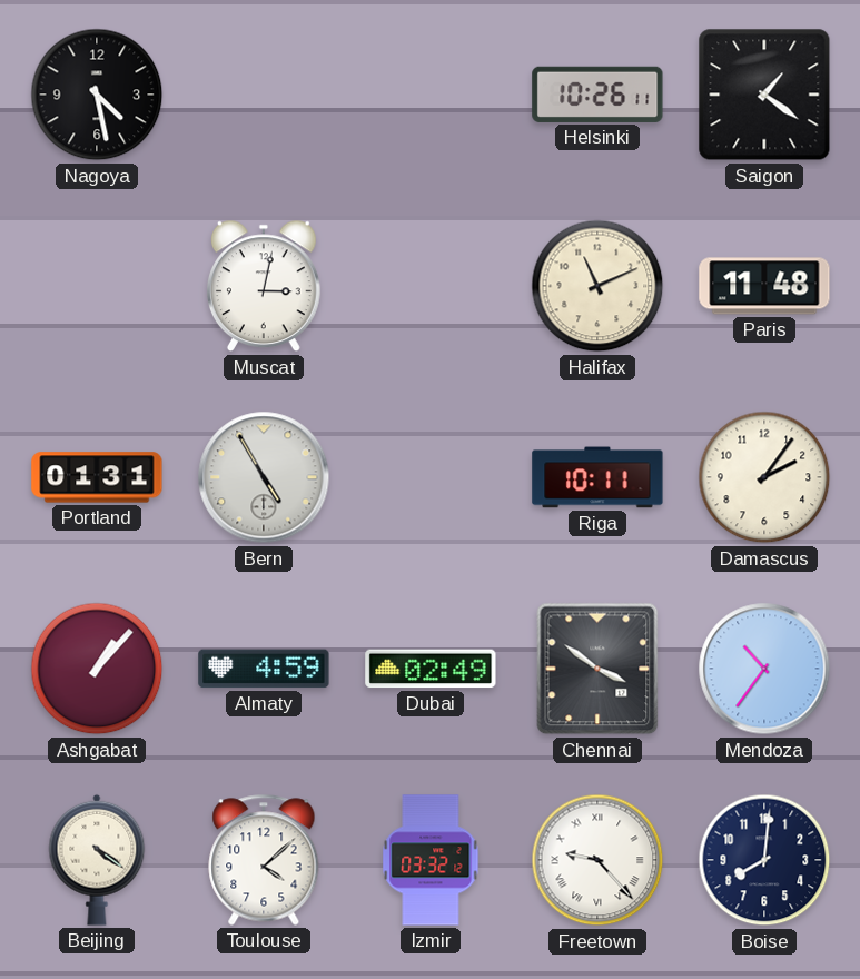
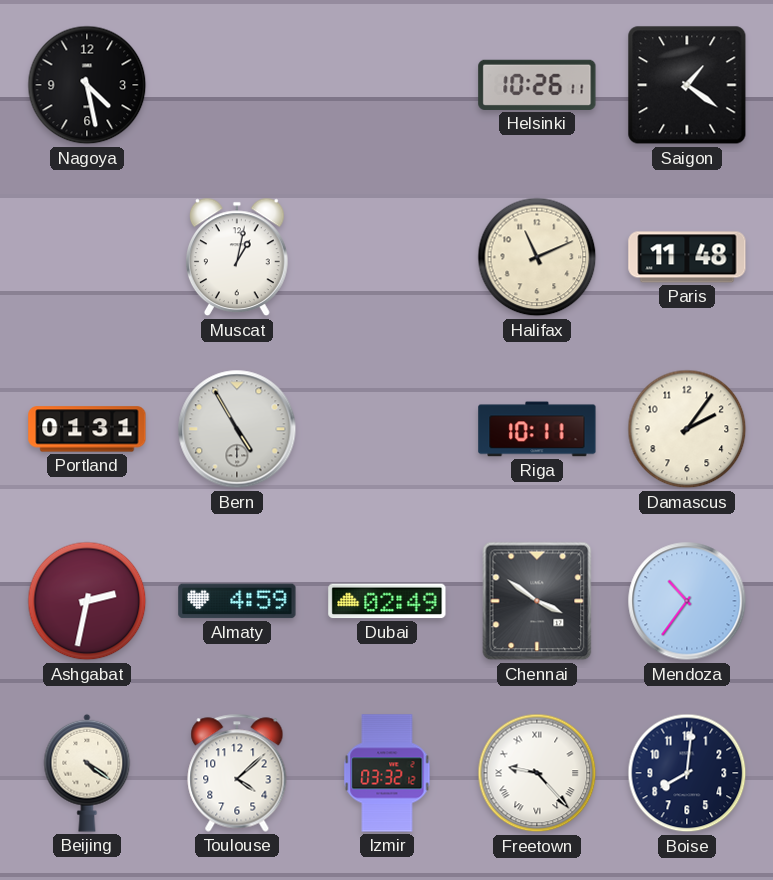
Muscat: 3:02 -> 1:02
Ashgabat: 1:07 -> 2:32
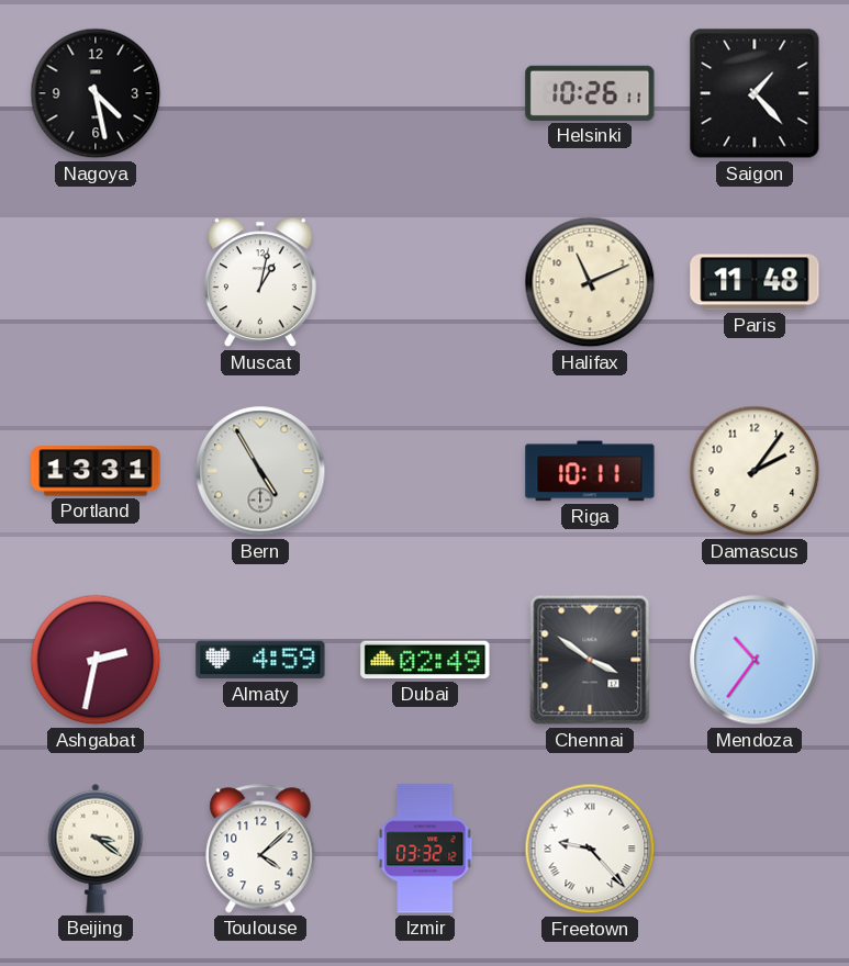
Saigon: 1:21 -> 1:23
Portland: 01:31 -> 13:31
Beijing: 4:21 -> 3:21
Boise: 8:01 -> none
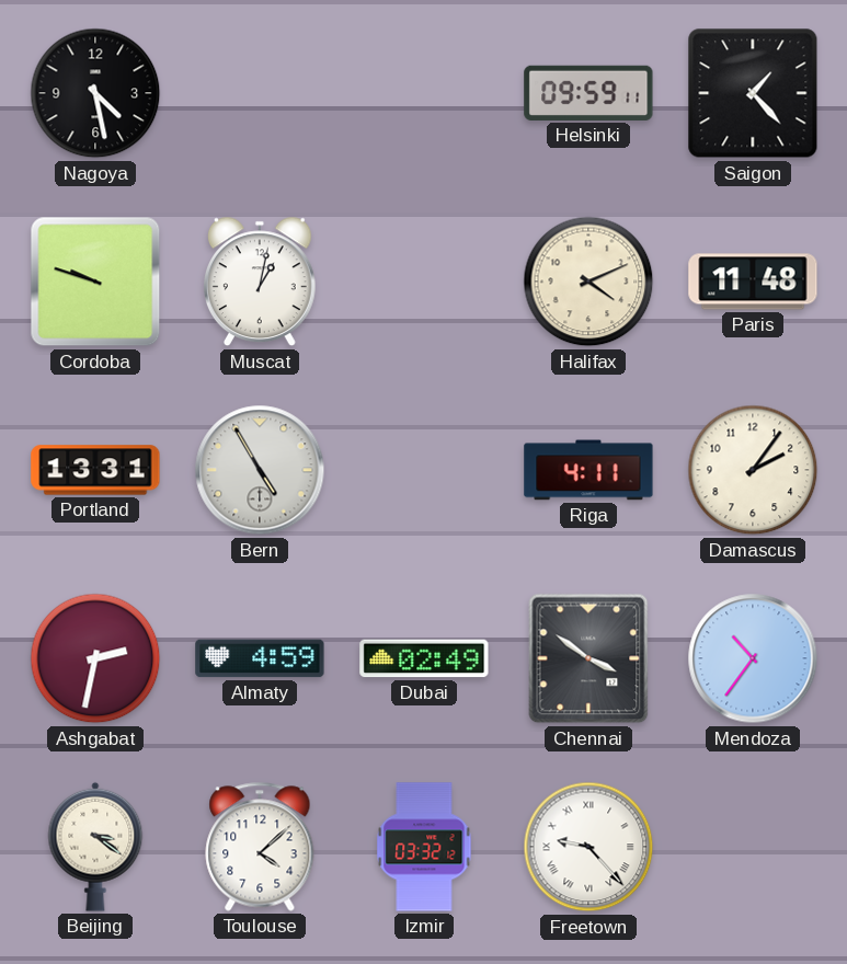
Helsinki: 10:26 -> 09:59
Cordoba: none -> 9:48
Halifax: 11:11 -> 4:11
Riga: 10:11 -> 4:11
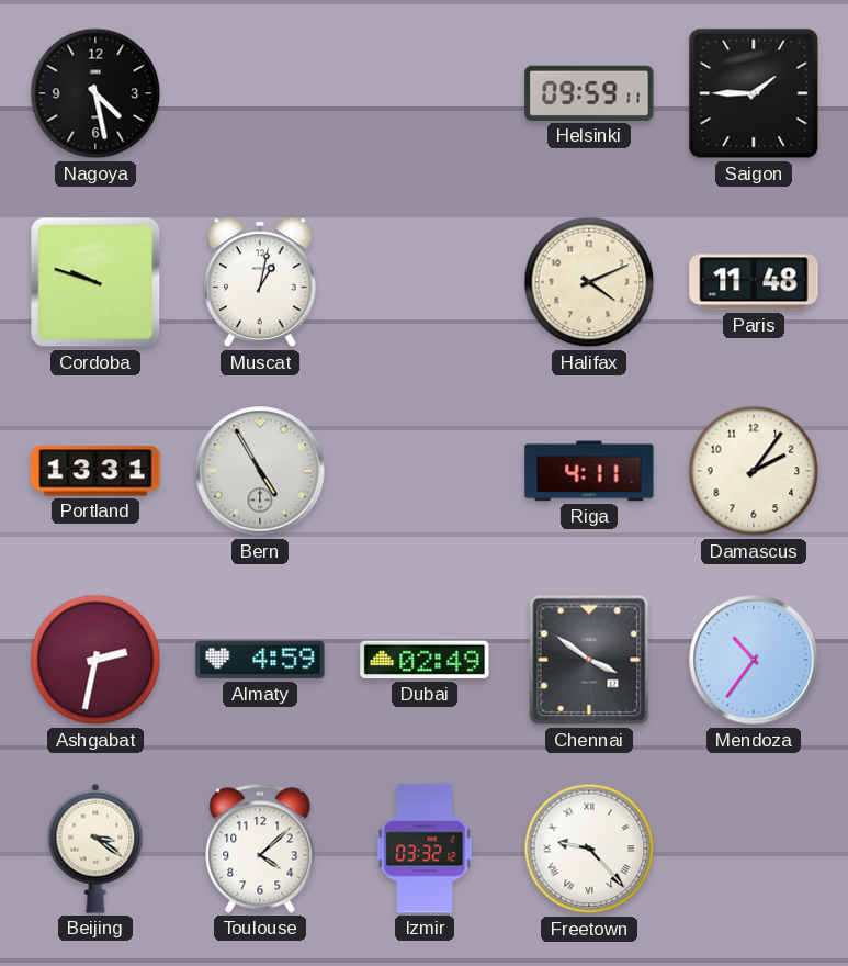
Saigon: 1:23 -> 1:45
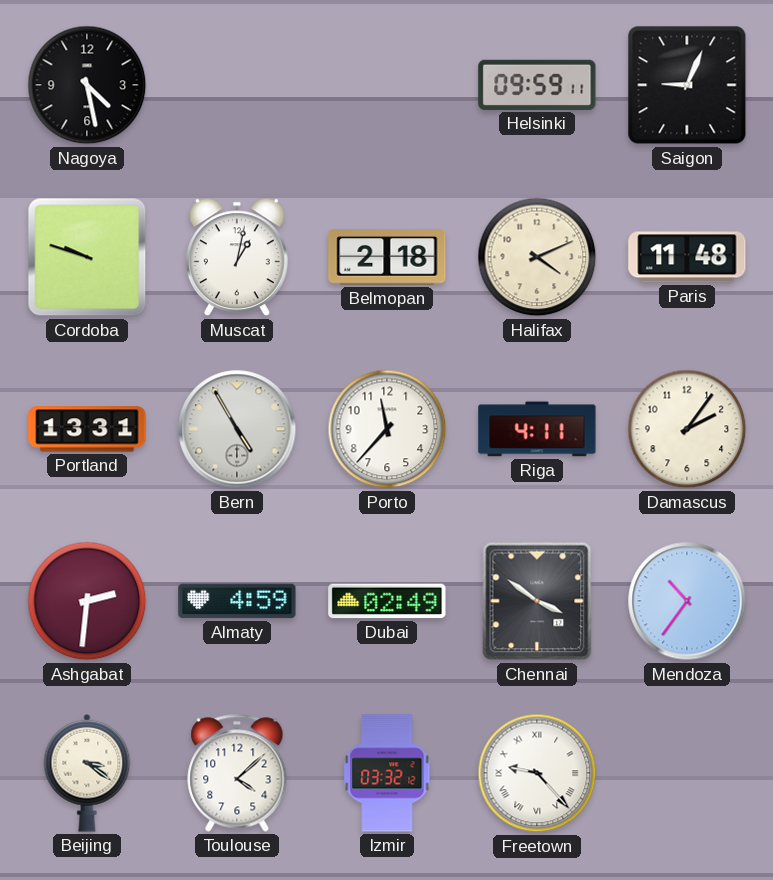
Saigon: 1:45 -> 9:04
Belmopan: none -> 2:18
Porto: none -> 11:37
Ashgabat: 2:32 -> 2:31
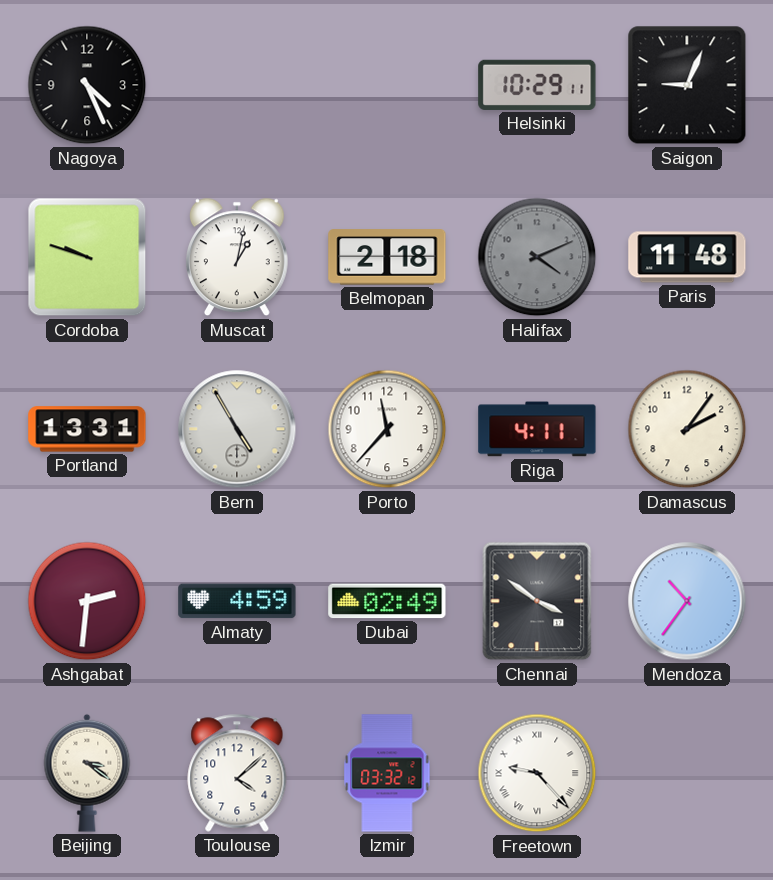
Nagoya: 4:28 -> 4:26
Helsinki: 09:59 -> 10:29
Halifax dial: cream -> grey
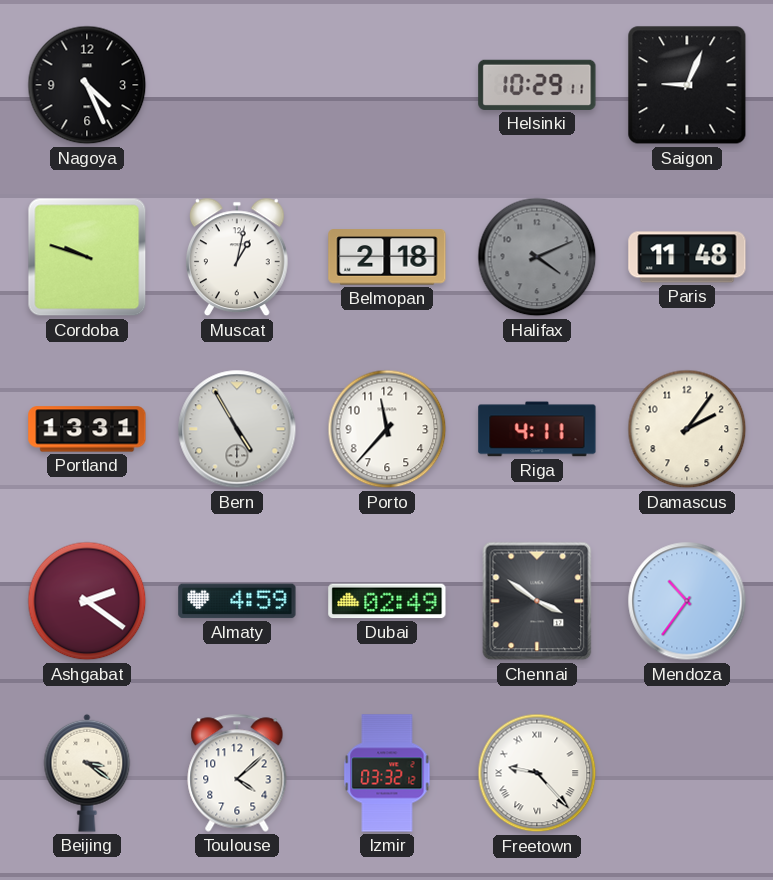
Ashgabat: 2:31 -> 2:21
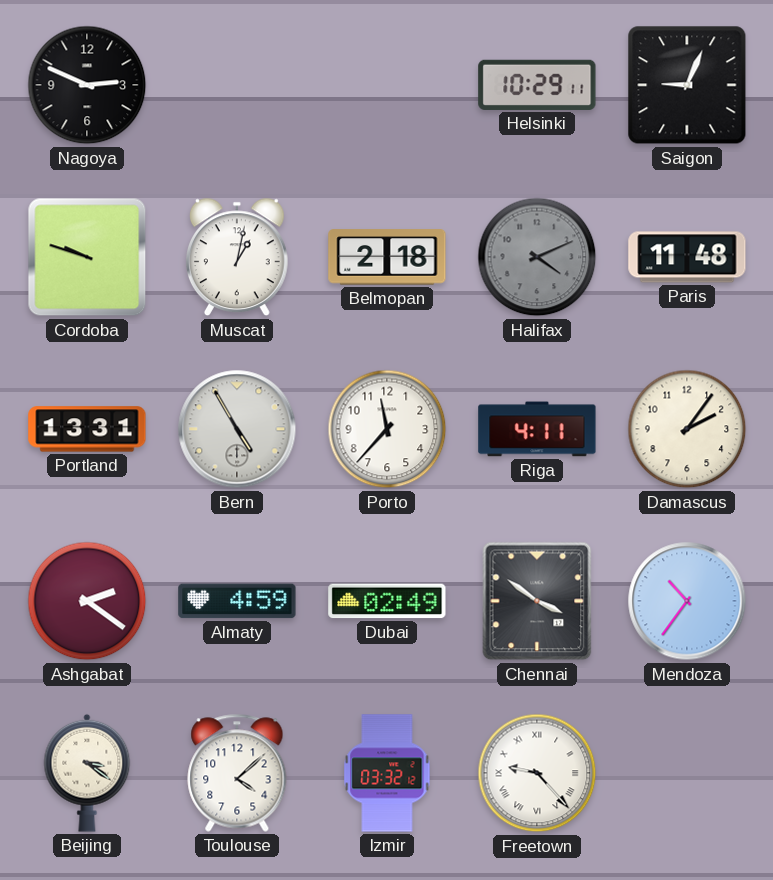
Nagoya: 4:26 -> 2:49
